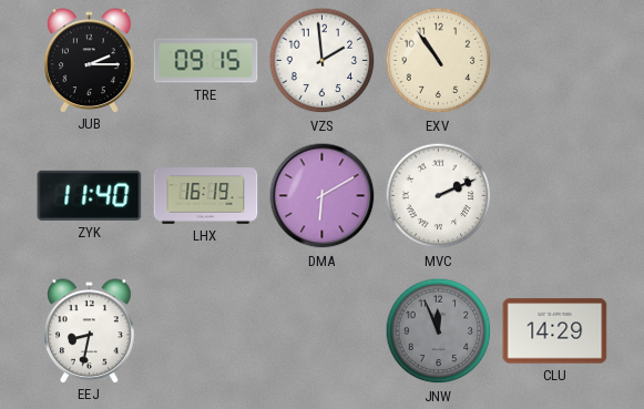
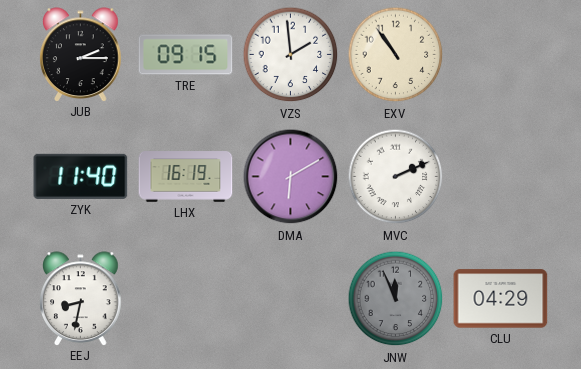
CLU: 14:29 -> 04:29
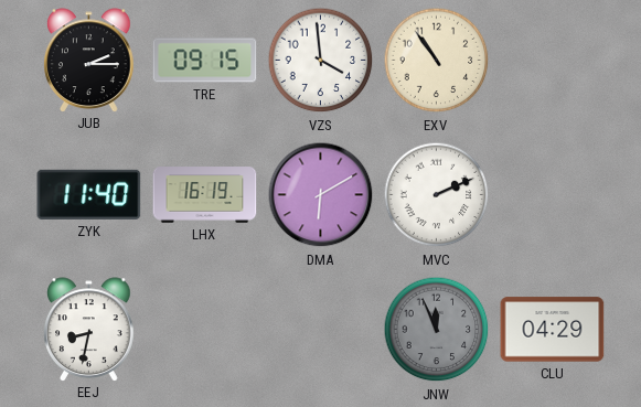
VZS: 1:59 -> 3:59
